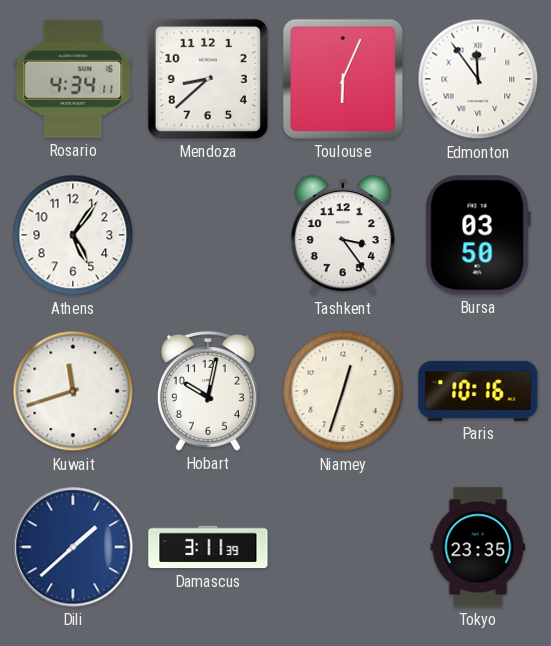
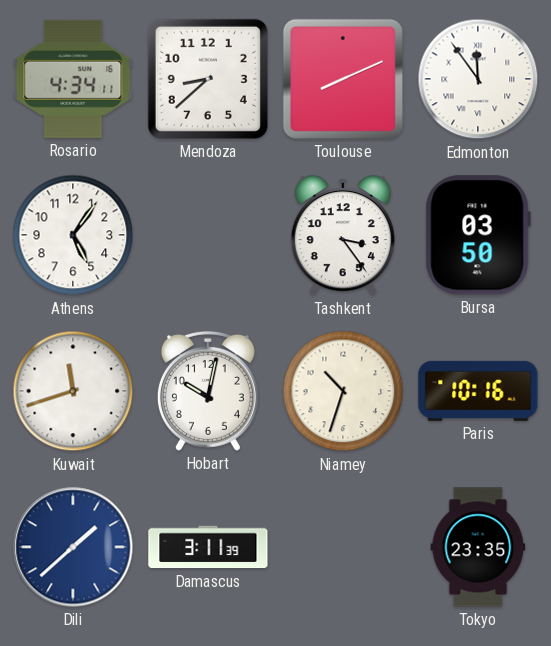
Toulouse: 6:04 -> 8:11
Niamey: 12:33 -> 10:33
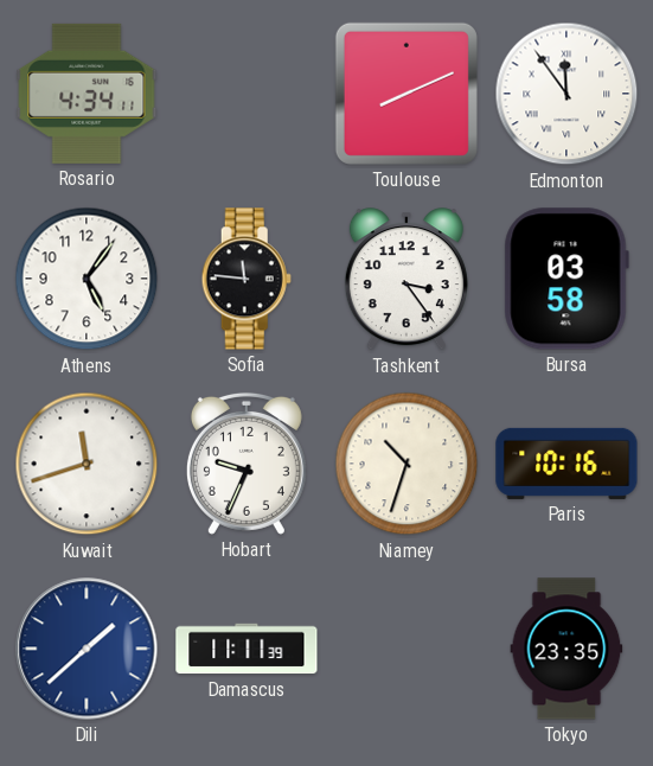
Mendoza: 8:38 -> none
Sofia: none -> 11:46
Bursa: 03:50 -> 03:58
Hobart: 10:02 -> 9:34
Damascus: 3:11 -> 11:11
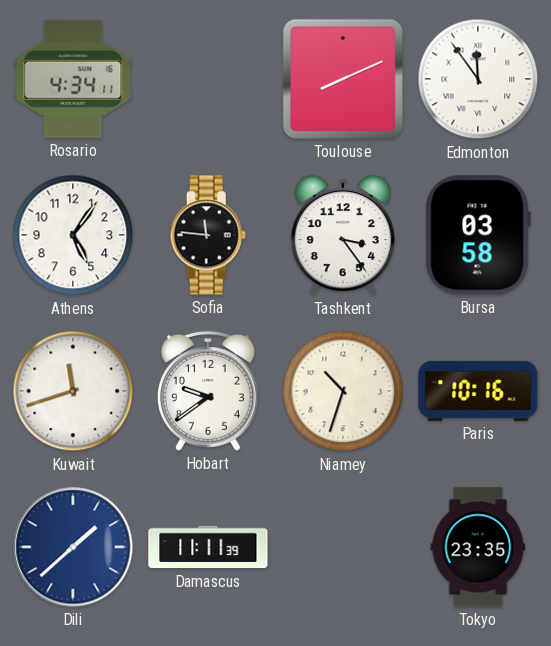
Hobart: 9:34 -> 9:39
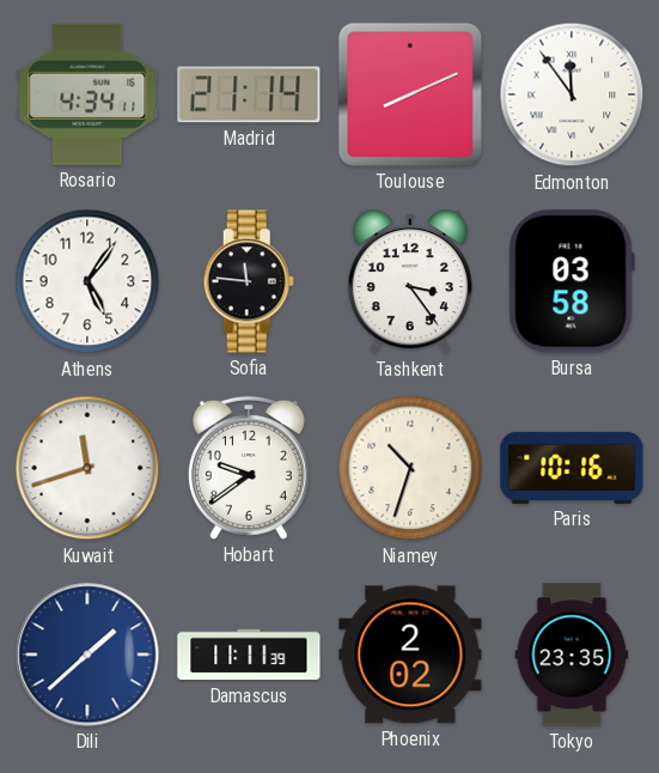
Madrid: none -> 21:14
Phoenix: none -> 2:02
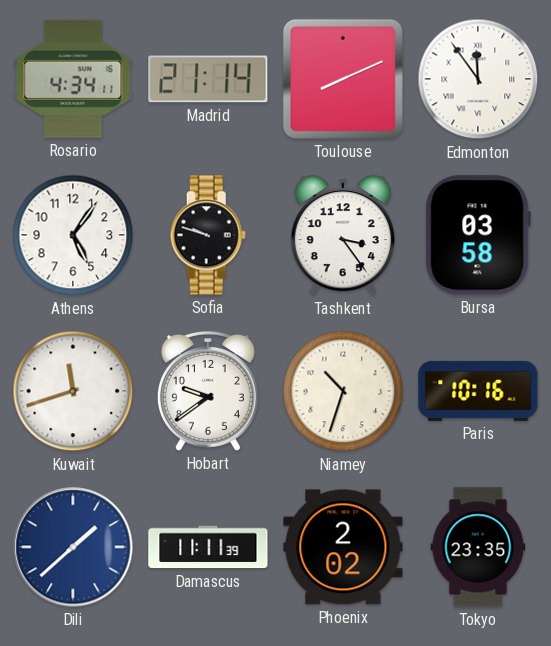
Sofia: 11:46 -> 9:48
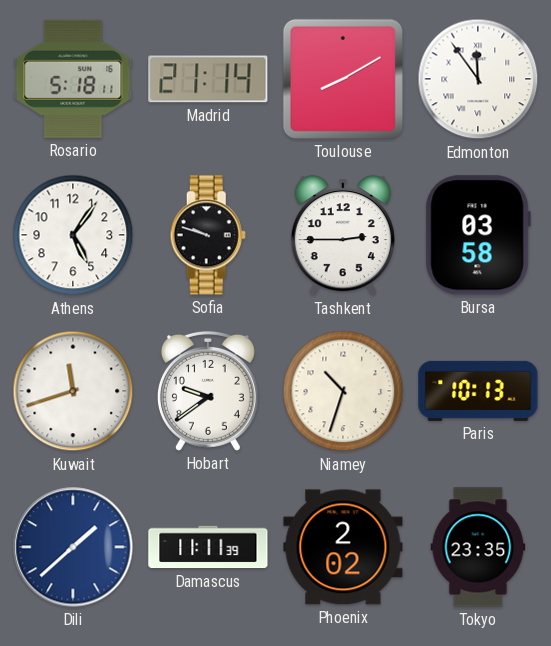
Rosario: 4:34 -> 5:18
Toulouse: 8:11 -> 8:10
Tashkent: 3:24 -> 2:45
Paris: 10:16 -> 10:13
